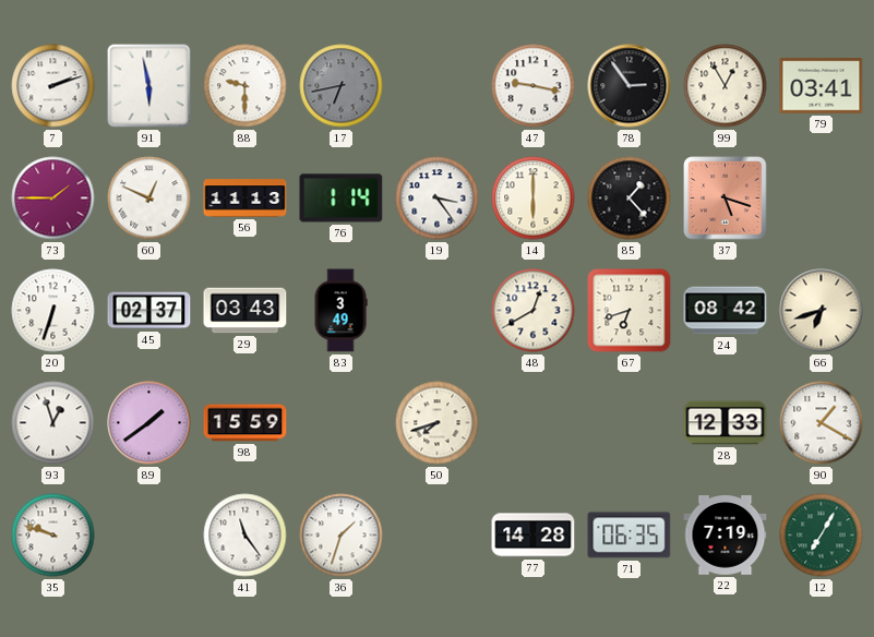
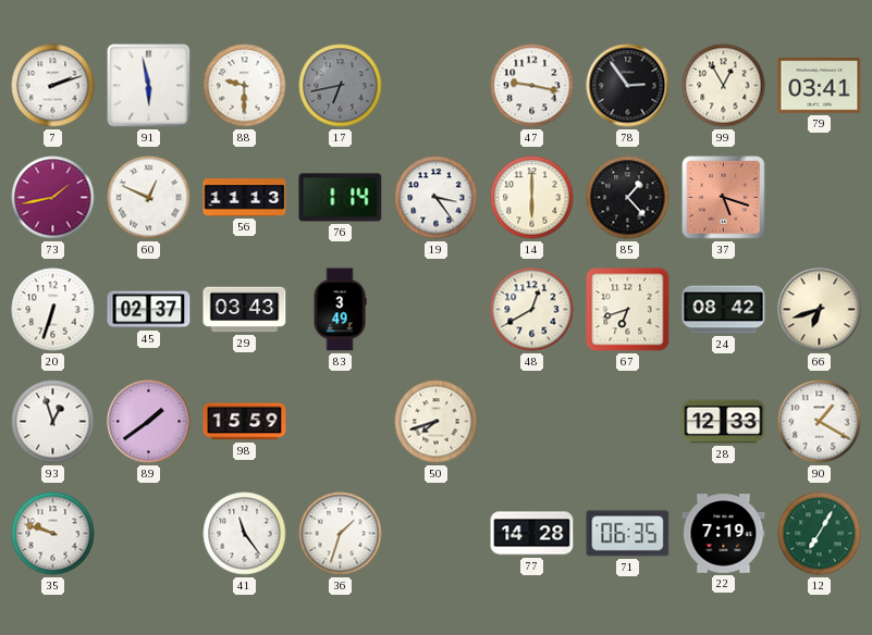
73: 1:45 -> 1:43
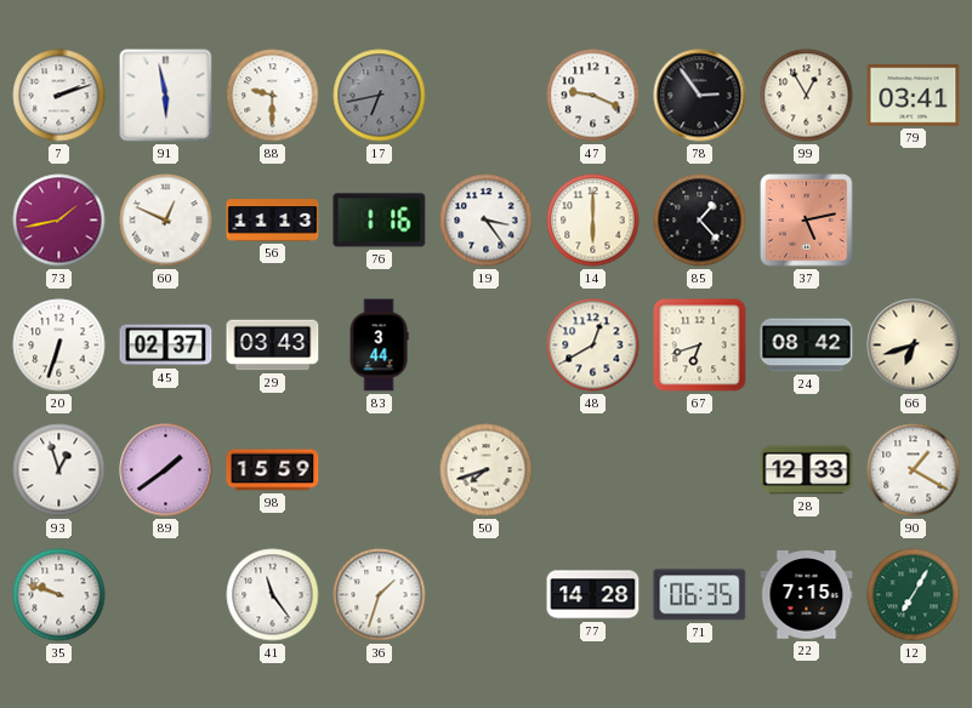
47: 9:17 -> 9:19
76: 1:14 -> 1:16
37: 5:18 -> 5:13
83: 3:49 -> 3:44
22: 7:19 -> 7:15
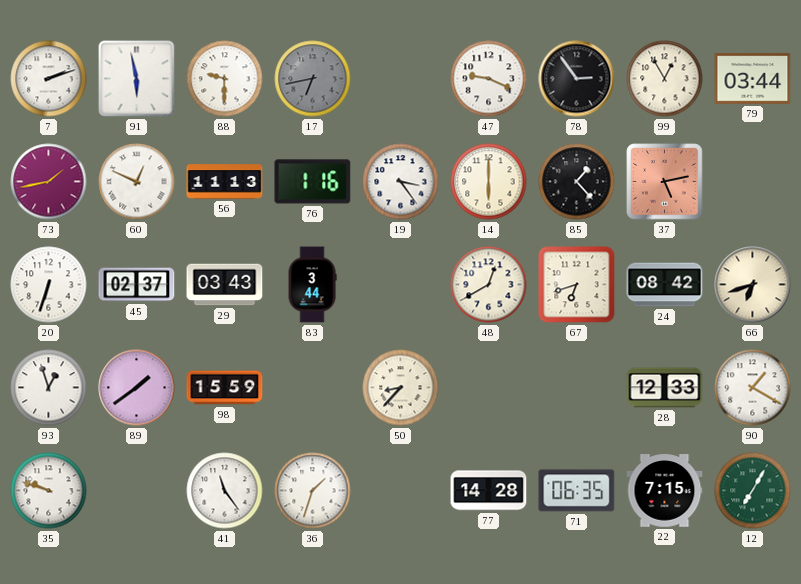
79: 03:41 -> 03:44
50: 7:42 -> 8:37
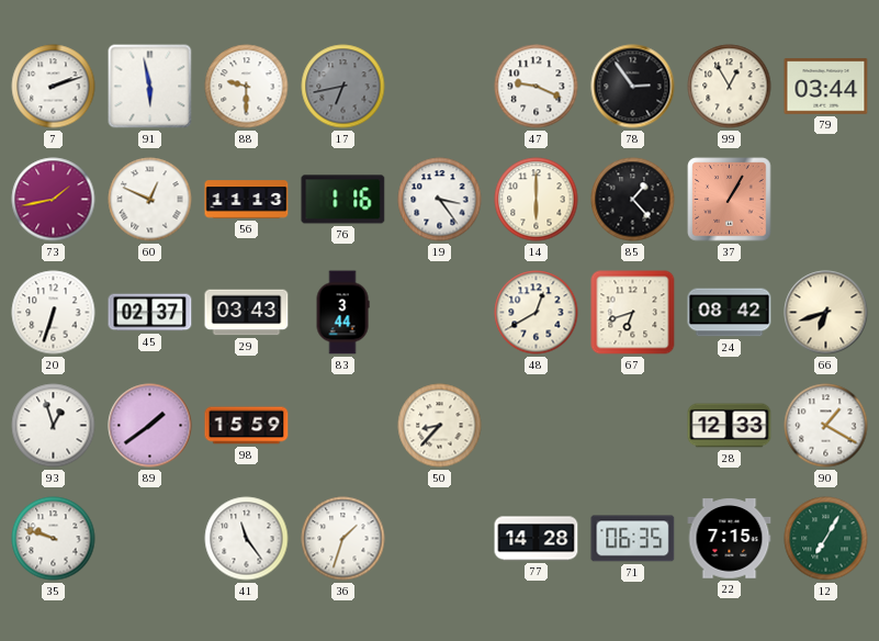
37: 5:13 -> 1:05
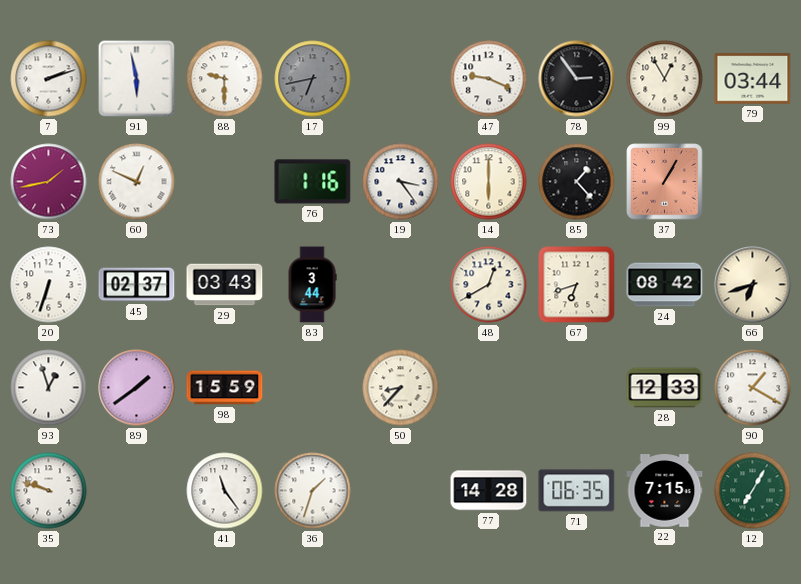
56: 11:13 -> none
